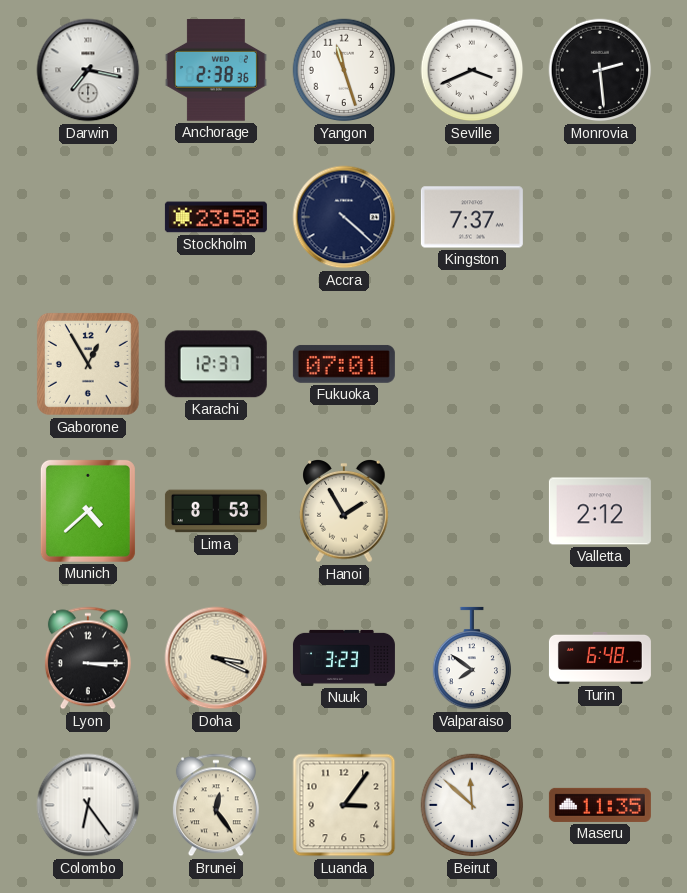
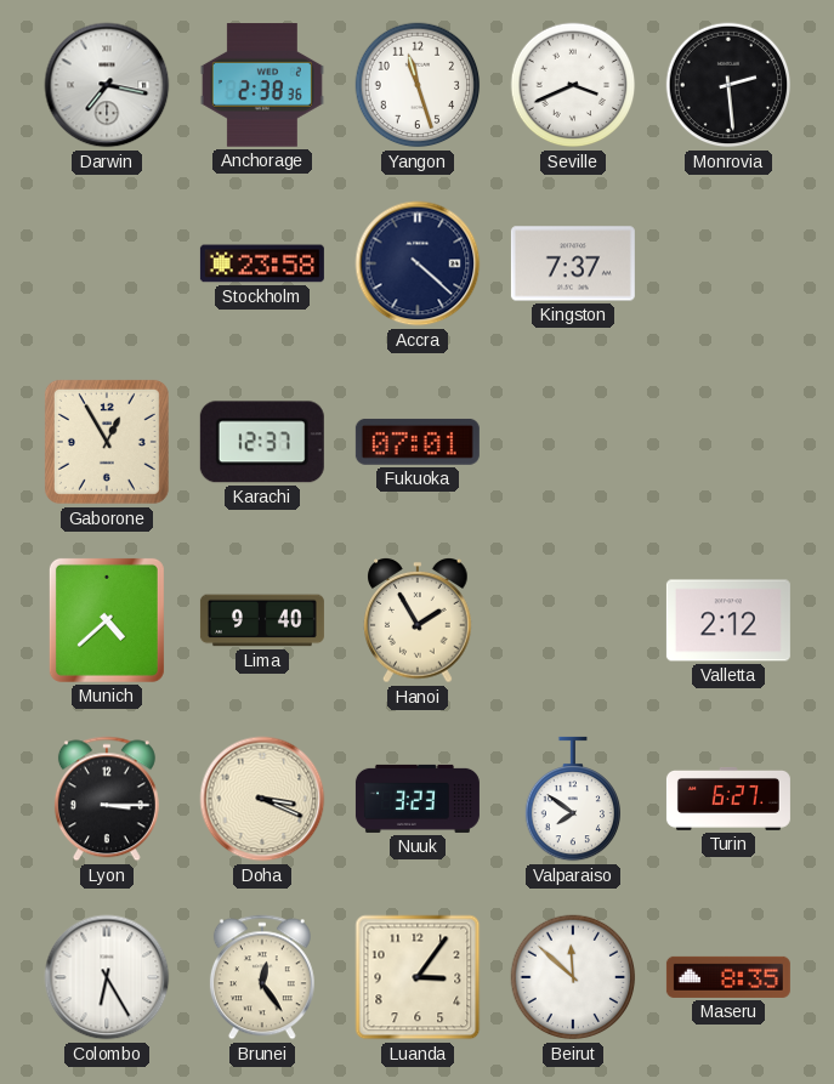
Lima: 8:53 -> 9:40
Turin: 6:48 -> 6:27
Colombo: 6:24 -> 6:25
Maseru: 11:35 -> 8:35
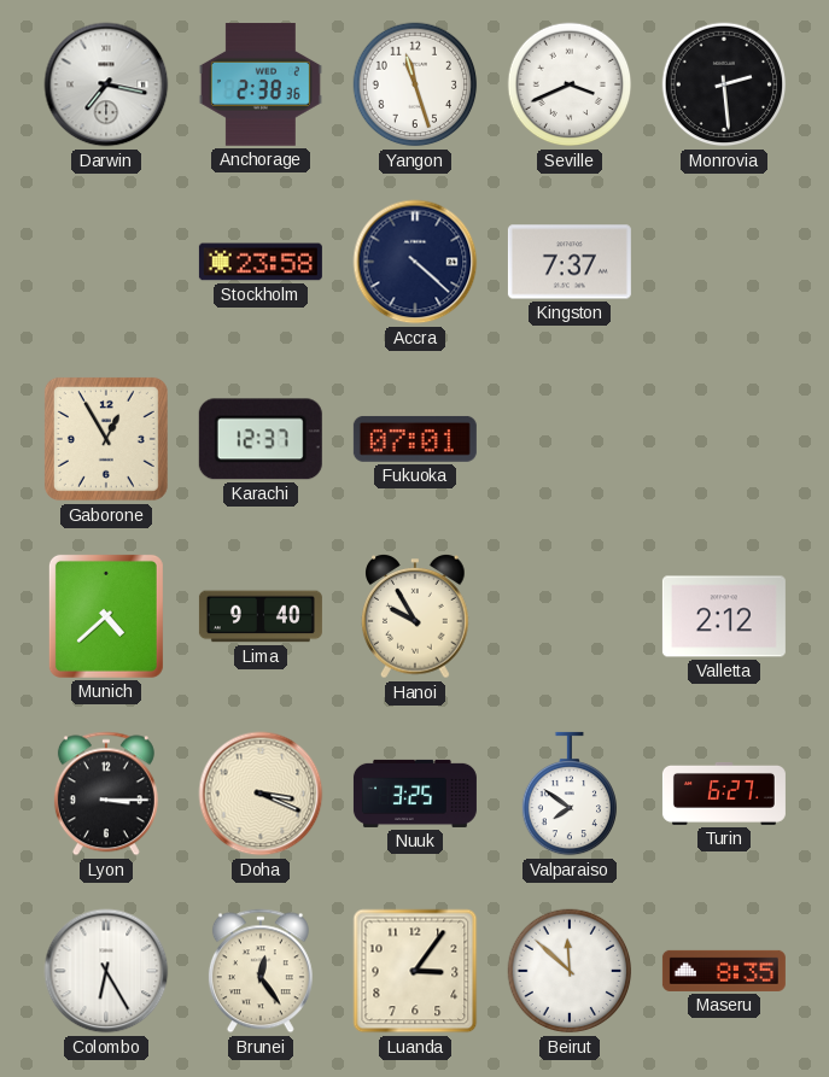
Hanoi: 1:55 -> 9:55
Nuuk: 3:23 -> 3:25
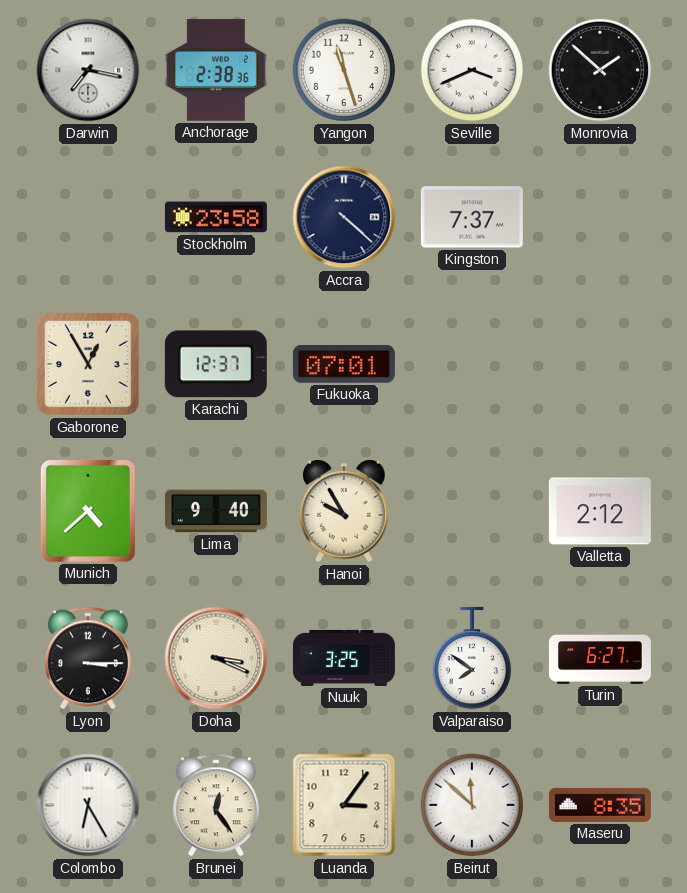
Monrovia: 2:29 -> 1:52
